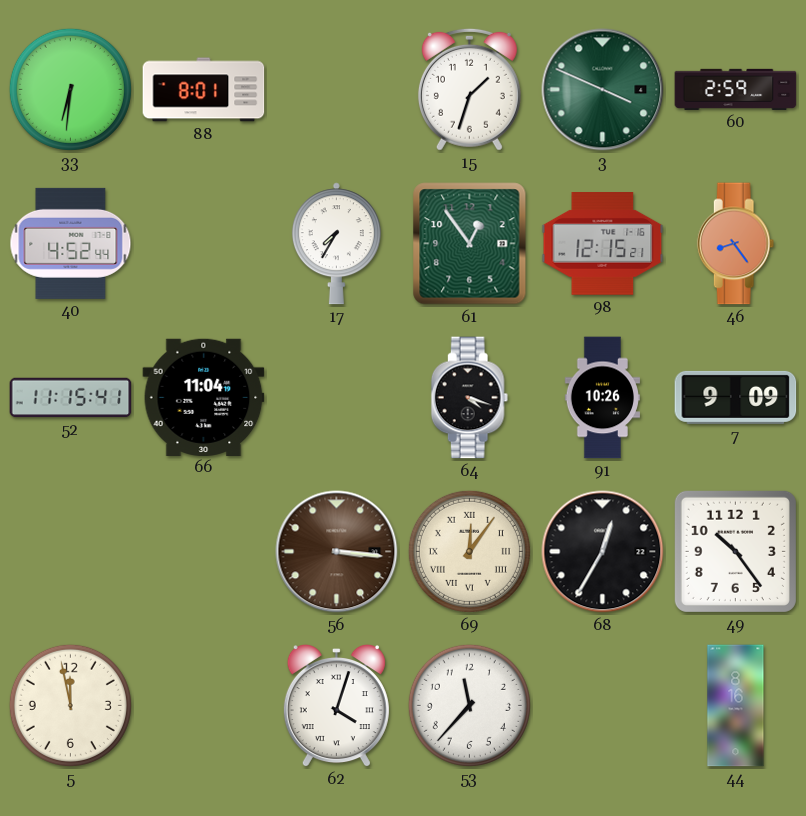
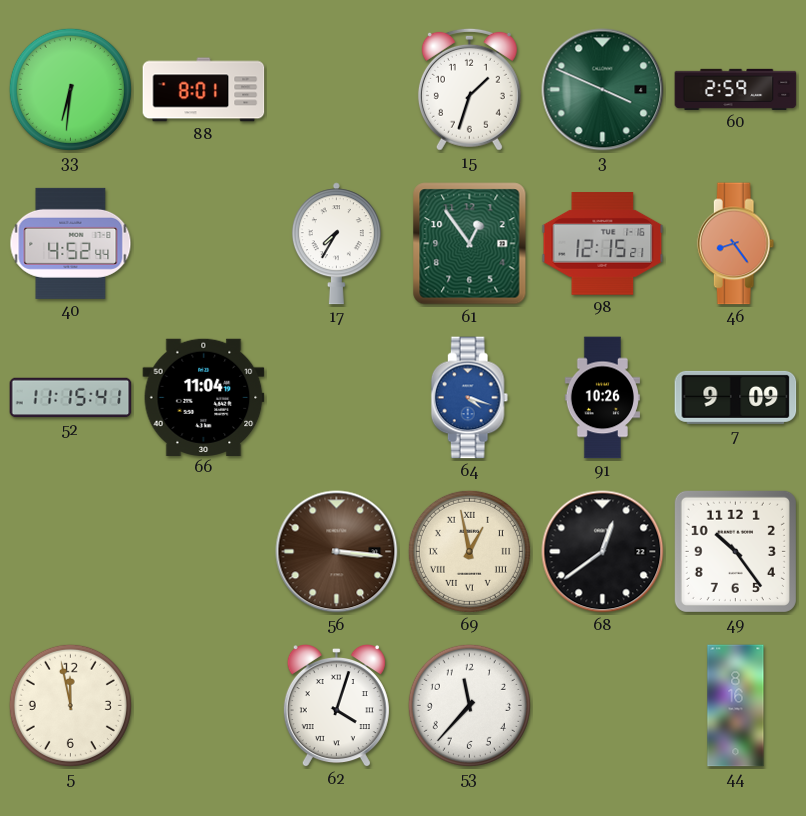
64 dial: black -> blue
69: 12:06 -> 12:58
68: 12:35 -> 12:39
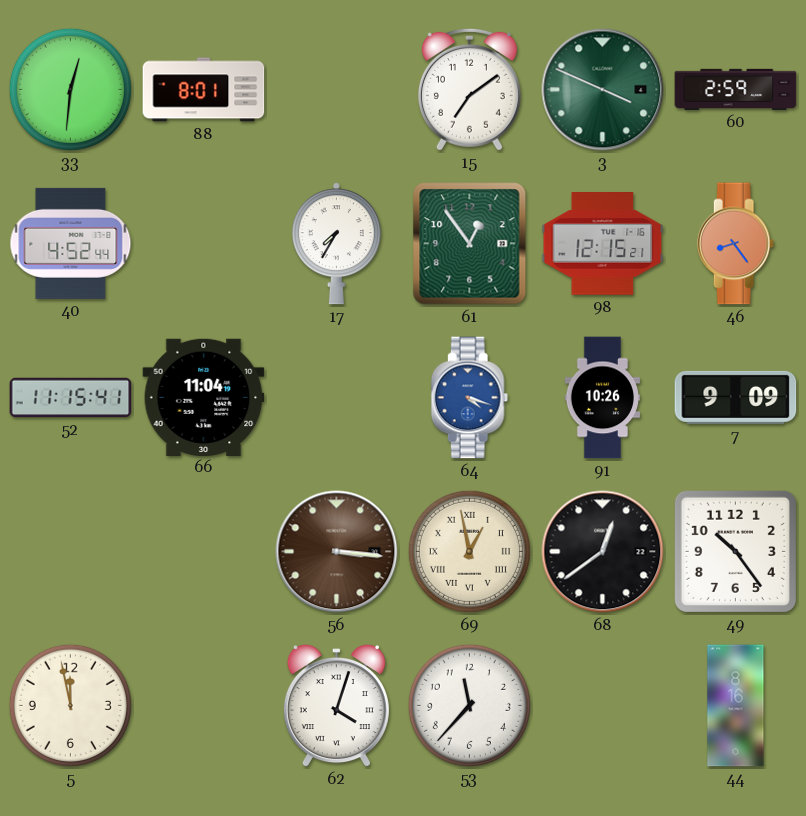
33: 6:31 -> 12:31
15: 1:33 -> 7:09
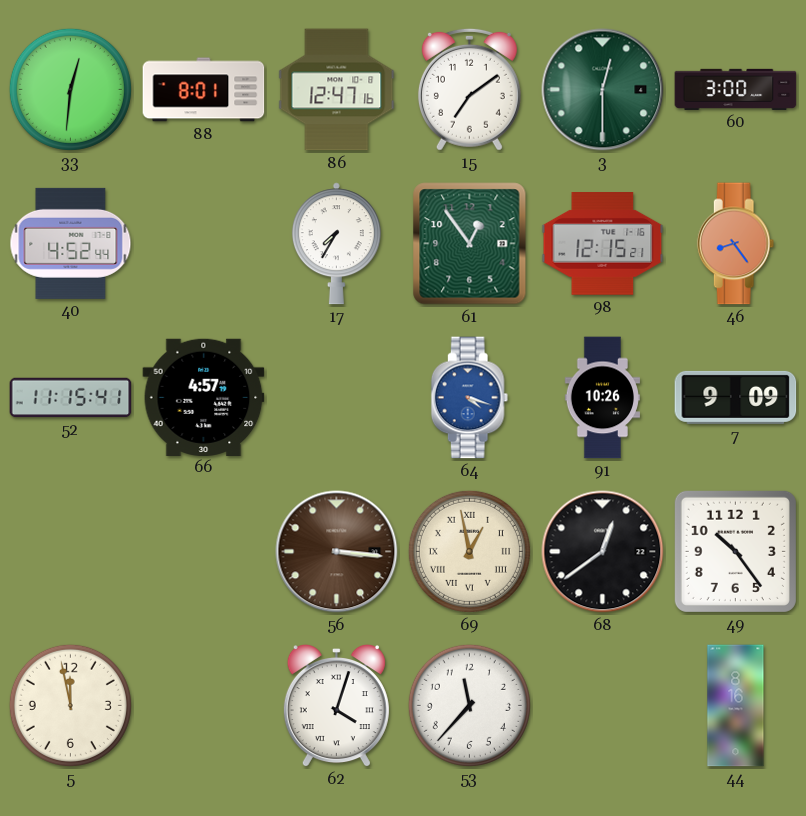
86: none -> 12:47
3: 3:49 -> 12:30
60: 2:59 -> 3:00
66: 11:04 -> 4:57
